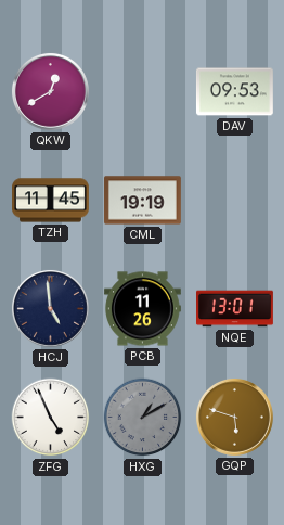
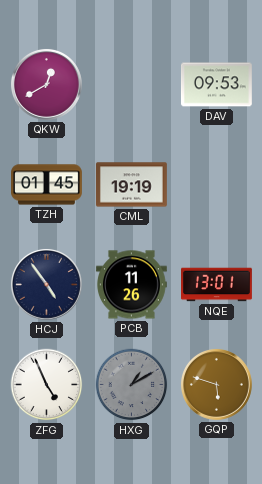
TZH: 11:45 -> 01:45
HCJ: 4:59 -> 4:54
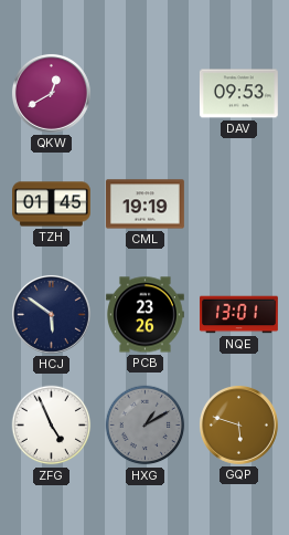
HCJ: 4:54 -> 5:51
PCB: 11:26 -> 23:26
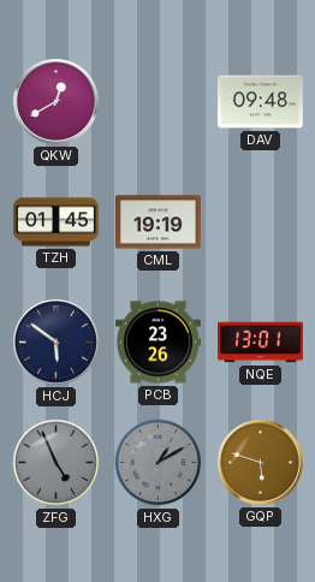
DAV: 09:53 -> 09:48
ZFG dial: white -> grey
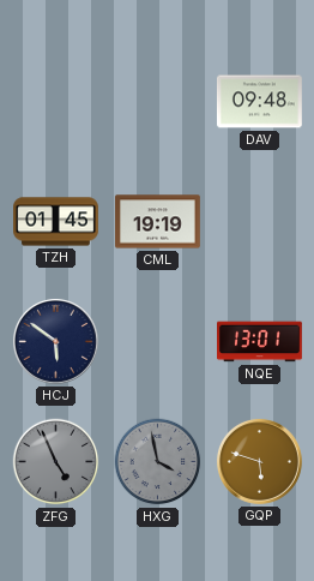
QKW: 12:40 -> none
PCB: 23:26 -> none
HXG: 1:10 -> 3:58
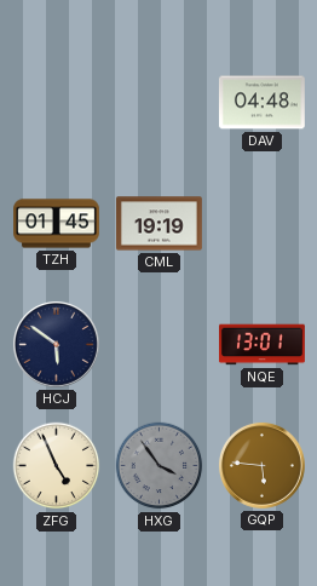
DAV: 09:48 -> 04:48
ZFG dial: grey -> cream
HXG: 3:58 -> 3:54
GQP: 5:48 -> 5:46
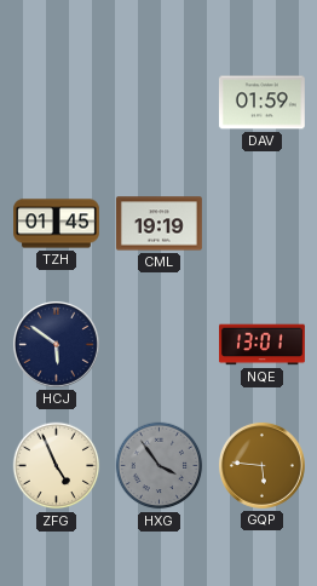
DAV: 04:48 -> 01:59
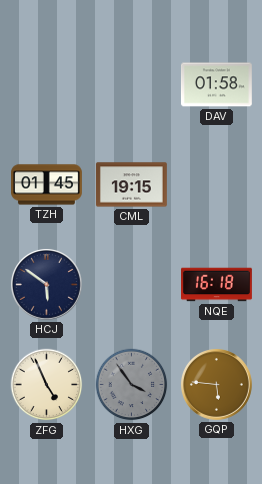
DAV: 01:59 -> 01:58
CML: 19:19 -> 19:15
NQE: 13:01 -> 16:18
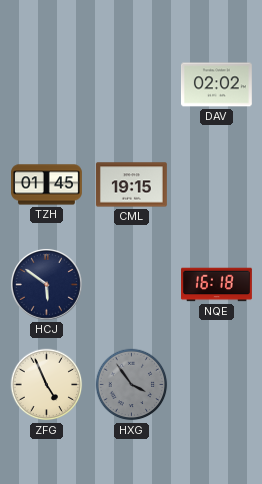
DAV: 01:58 -> 02:02
GQP: 5:46 -> none
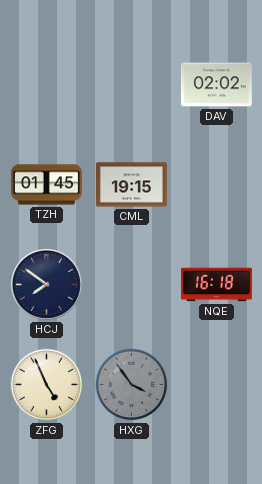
HCJ: 5:51 -> 7:51
